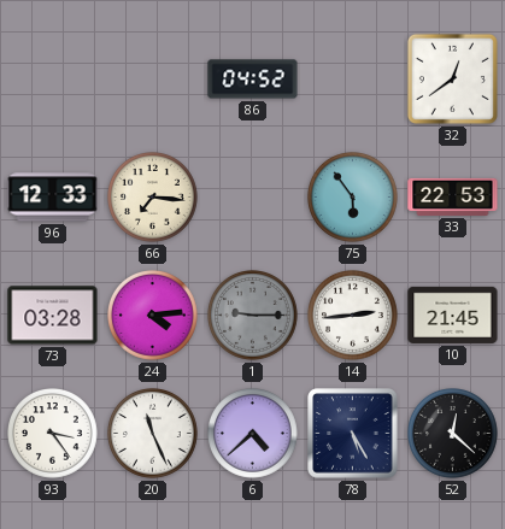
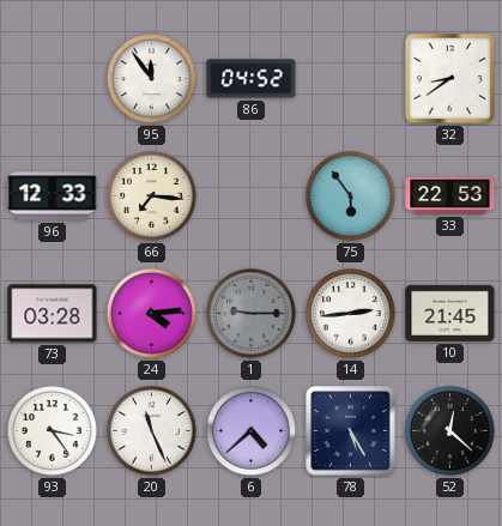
95: none -> 11:54
32: 12:39 -> 8:39
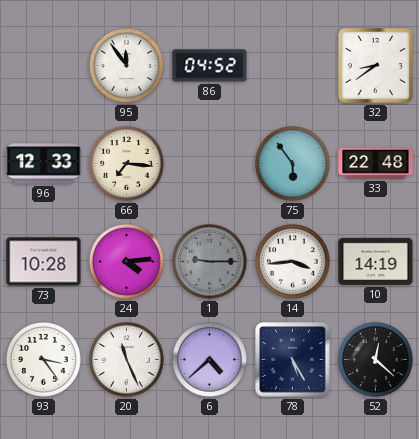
33: 22:53 -> 22:48
73: 03:28 -> 10:28
14: 2:44 -> 3:44
10: 21:45 -> 14:19
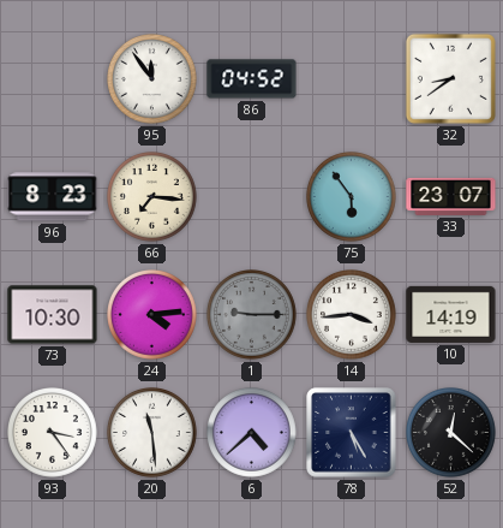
96: 12:33 -> 8:23
33: 22:48 -> 23:07
73: 10:28 -> 10:30
20: 11:26 -> 11:29
